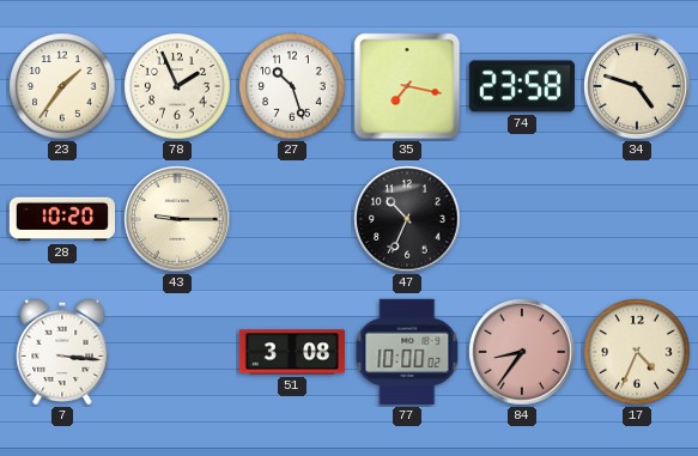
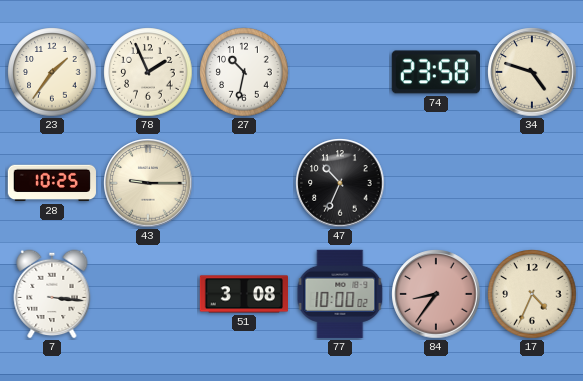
27: 10:27 -> 10:32
35: 7:17 -> none
28: 10:20 -> 10:25
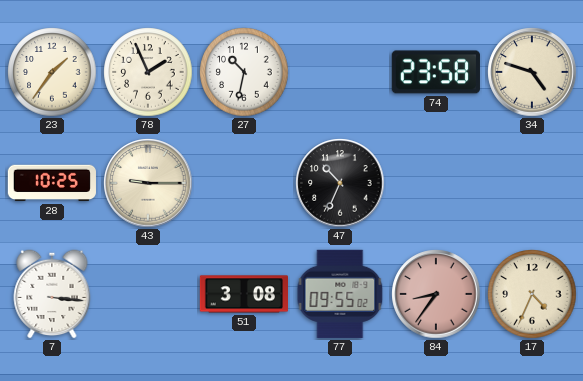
77: 10:00 -> 09:55
